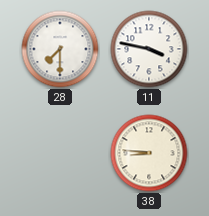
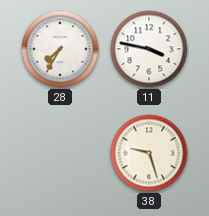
28: 7:30 -> 7:35
38: 8:46 -> 9:27
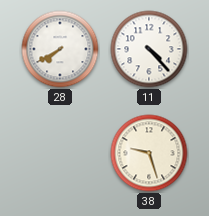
28: 7:35 -> 7:40
11: 3:47 -> 4:23
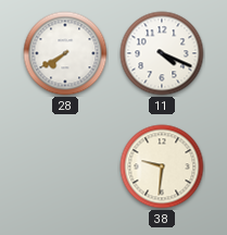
11: 4:23 -> 4:19
38: 9:27 -> 9:31
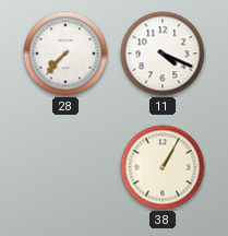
28: 7:40 -> 7:37
38: 9:31 -> 1:05
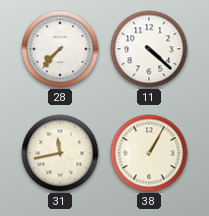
11: 4:19 -> 4:22
31: none -> 11:43
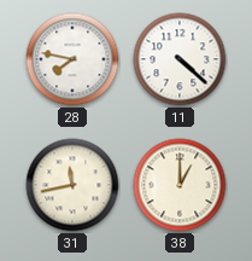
28: 7:37 -> 7:47
38: 1:05 -> 1:00
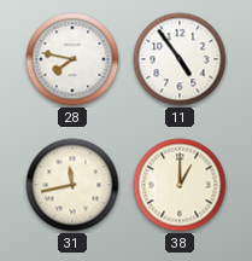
11: 4:22 -> 4:54
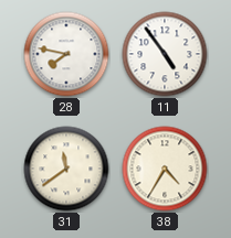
31: 11:43 -> 11:39
38: 1:00 -> 4:35
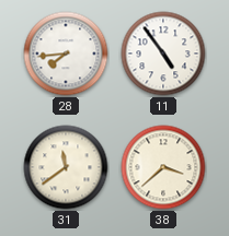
28: 7:47 -> 7:44
38: 4:35 -> 3:38
